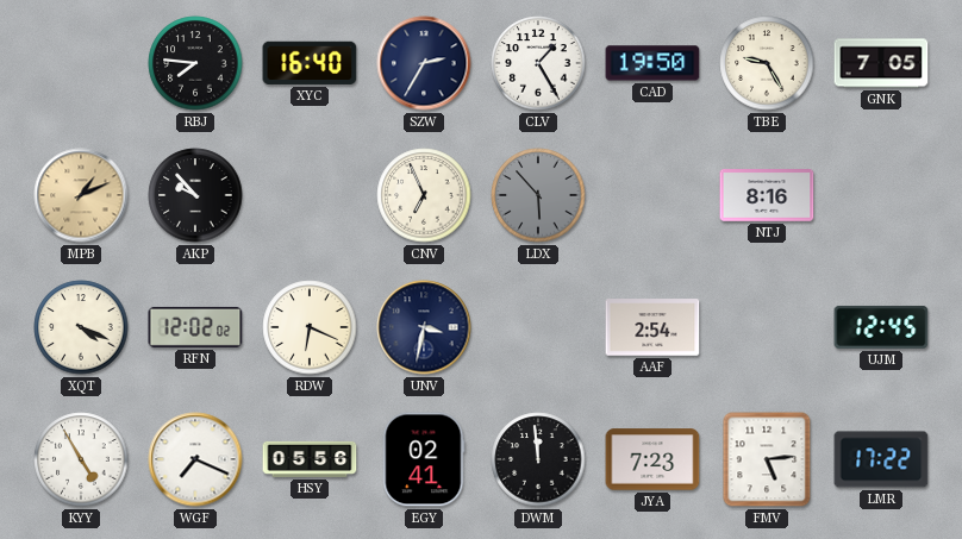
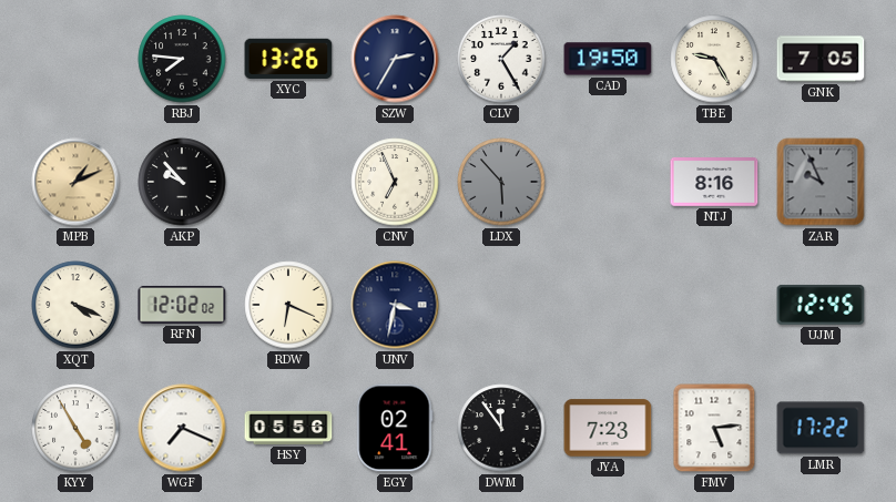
XYC: 16:40 -> 13:26
ZAR: none -> 9:56
AAF: 2:54 -> none
DWM: 11:59 -> 11:54
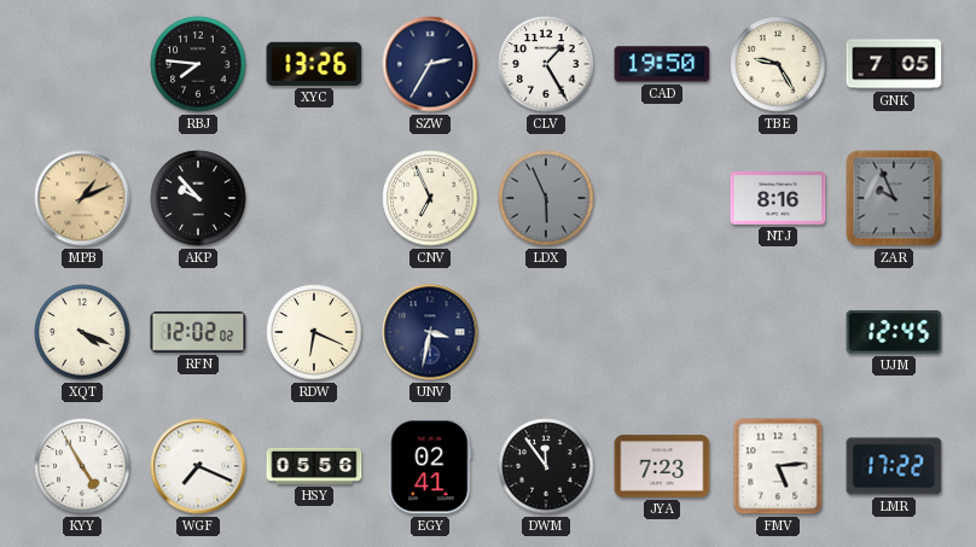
LDX: 5:53 -> 5:56
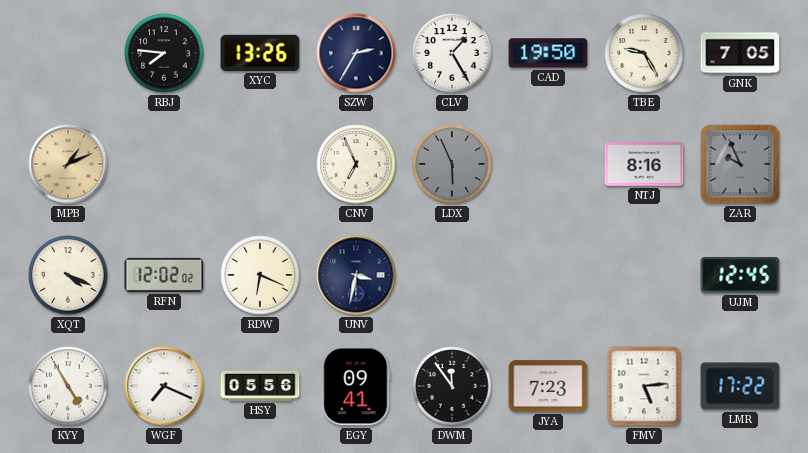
AKP: 9:53 -> none
EGY: 02:41 -> 09:41
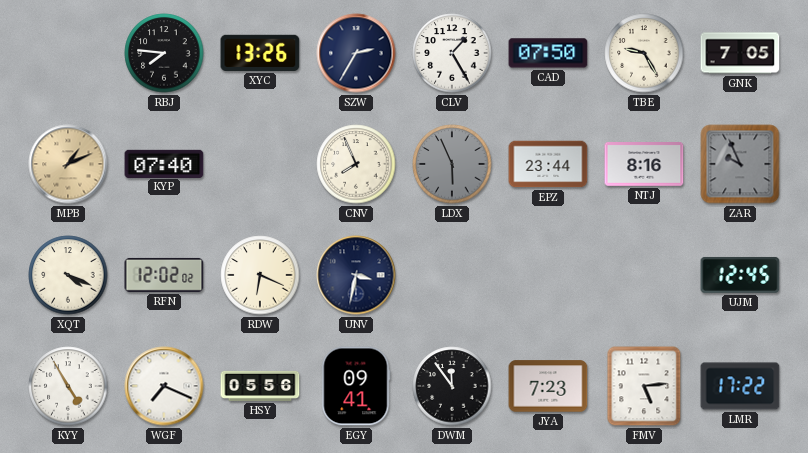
CAD: 19:50 -> 07:50
KYP: none -> 07:40
CNV: 6:56 -> 7:56
EPZ: none -> 23:44
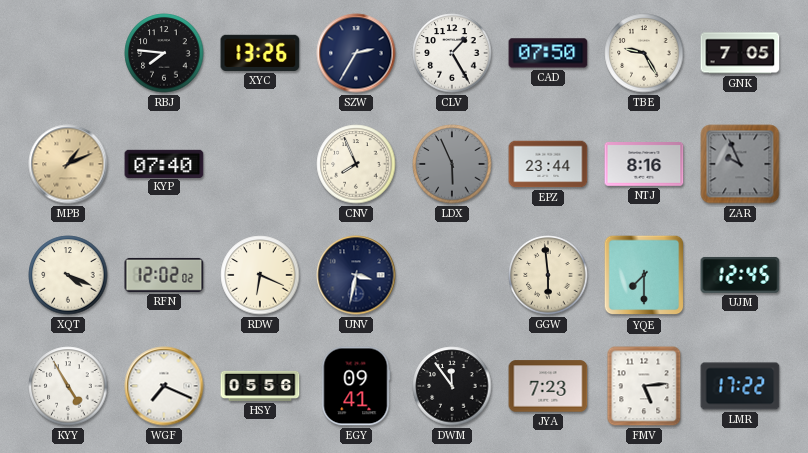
GGW: none -> 5:59
YQE: none -> 7:30
